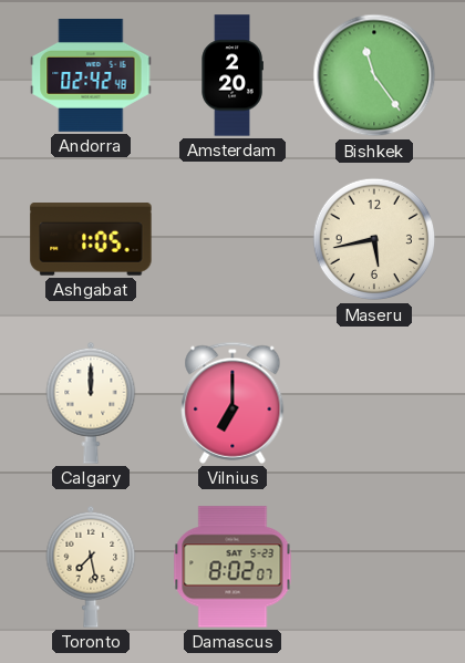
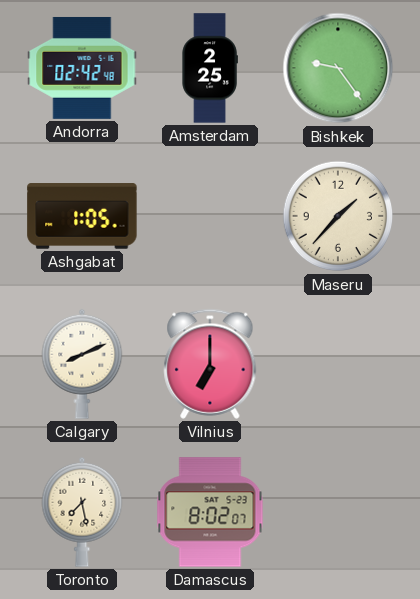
Amsterdam: 2:20 -> 2:25
Bishkek: 11:24 -> 9:24
Maseru: 5:43 -> 1:37
Calgary: 12:00 -> 8:11
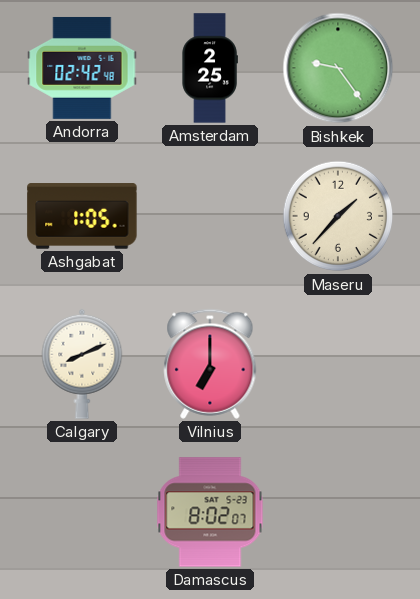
Toronto: 7:28 -> none
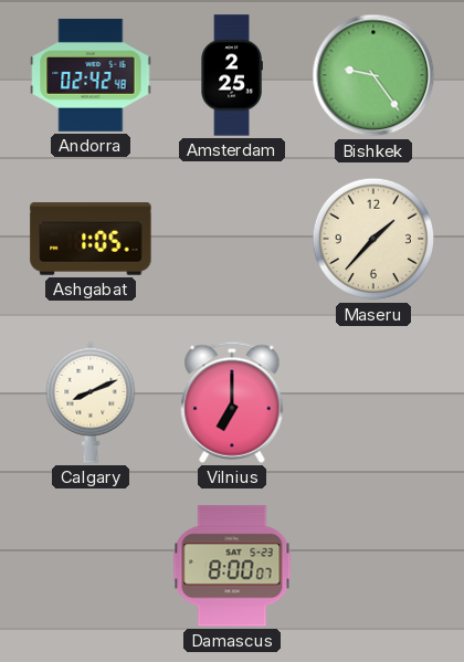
Damascus: 8:02 -> 8:00
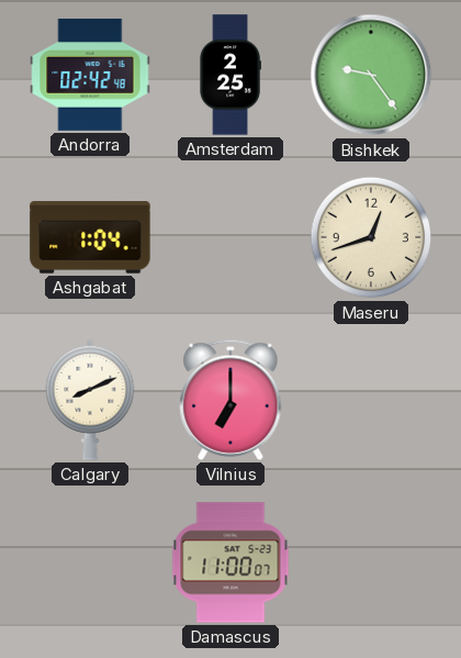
Ashgabat: 1:05 -> 1:04
Maseru: 1:37 -> 12:42
Damascus: 8:00 -> 11:00
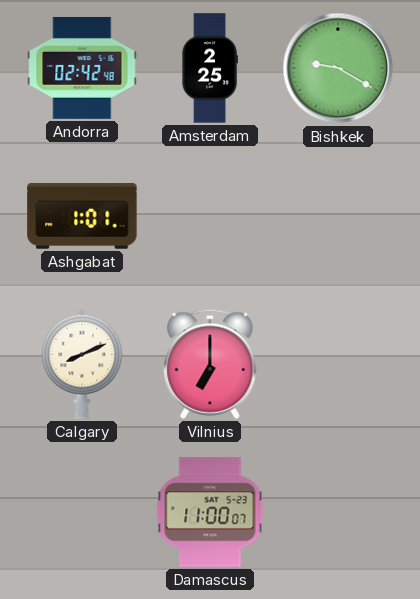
Bishkek: 9:24 -> 9:20
Ashgabat: 1:04 -> 1:01
Maseru: 12:42 -> none
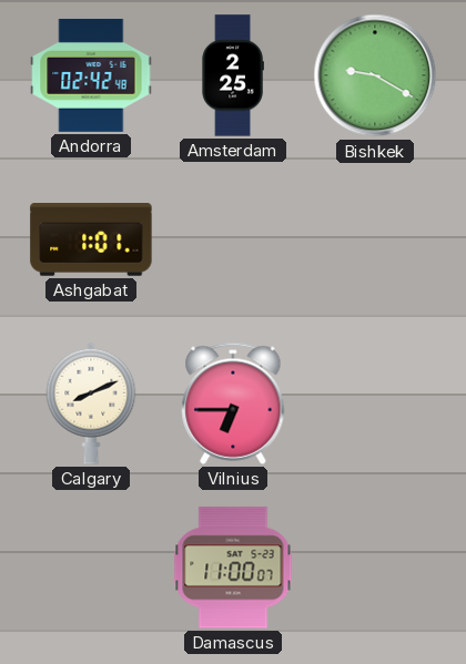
Vilnius: 7:00 -> 6:45
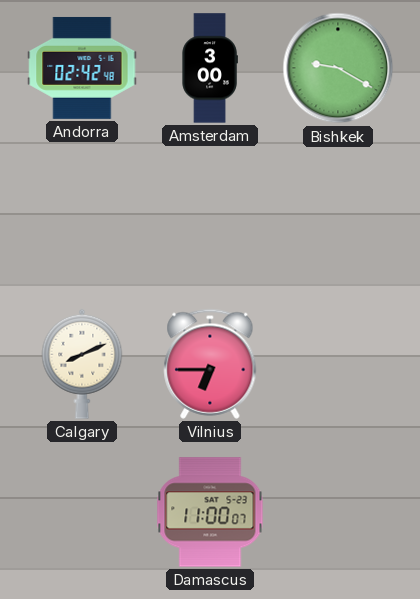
Amsterdam: 2:25 -> 3:00
Ashgabat: 1:01 -> none
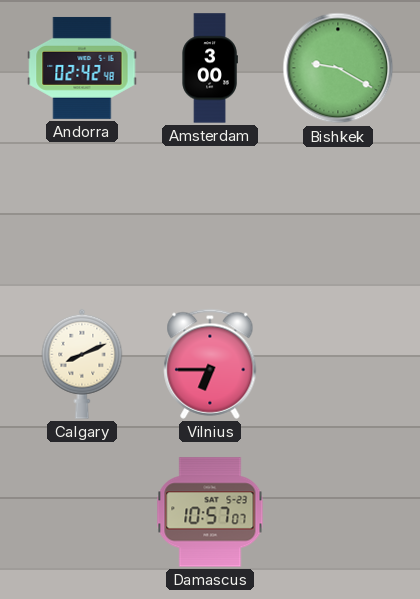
Damascus: 11:00 -> 10:57
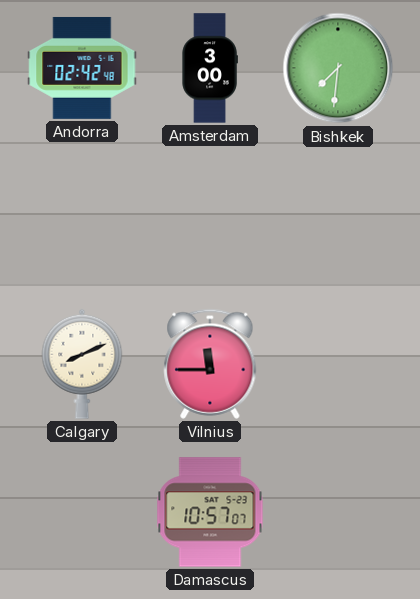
Bishkek: 9:20 -> 7:31
Vilnius: 6:45 -> 11:45
